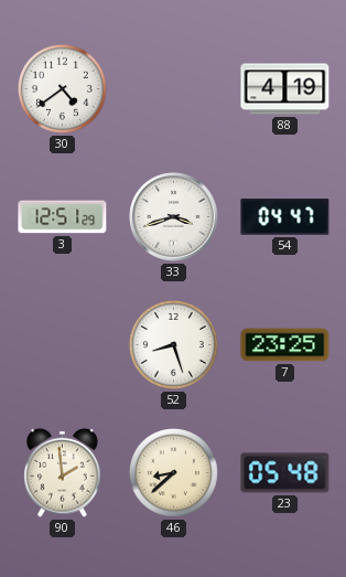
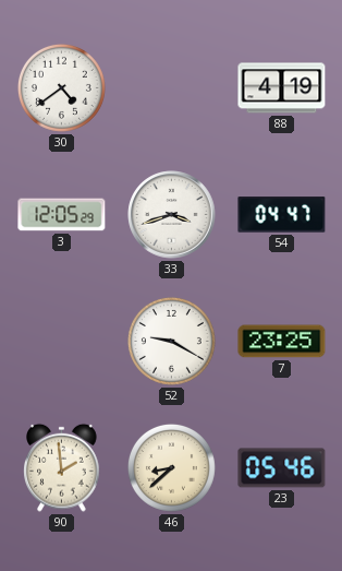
3: 12:51 -> 12:05
52: 8:27 -> 9:20
23: 05:48 -> 05:46
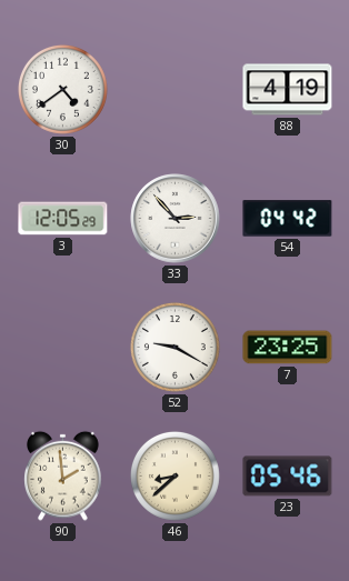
33: 3:42 -> 2:53
54: 04:47 -> 04:42
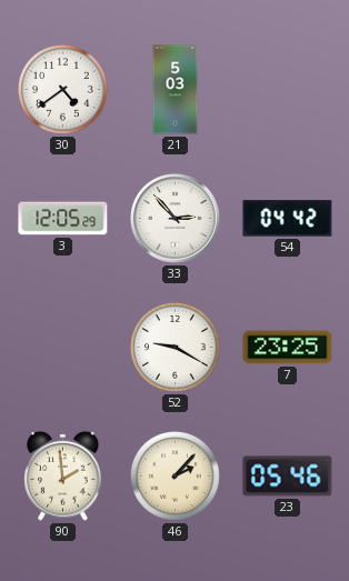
21: none -> 5:03
88: 4:19 -> none
46: 8:38 -> 2:07
